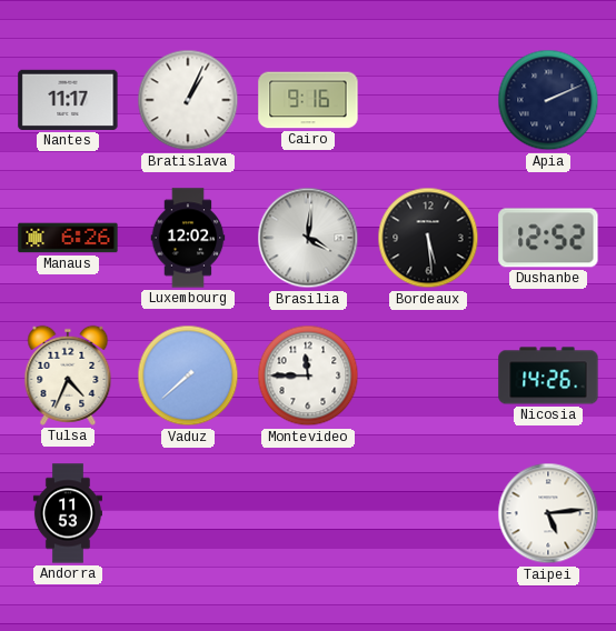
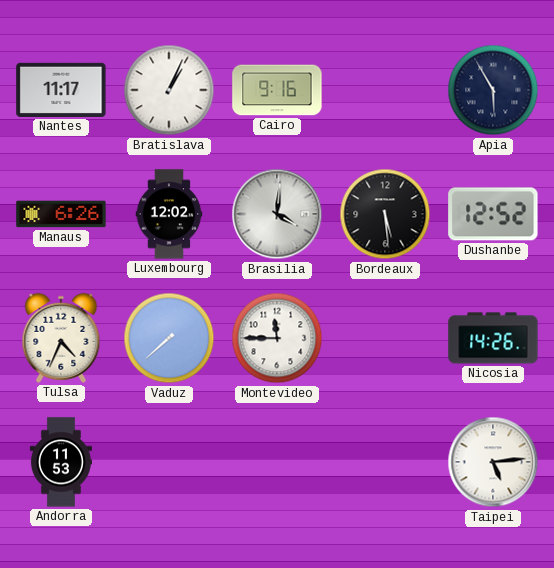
Apia: 2:11 -> 5:55
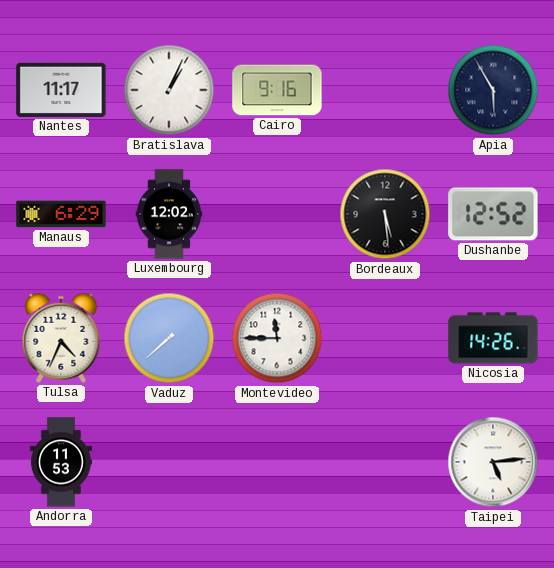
Manaus: 6:26 -> 6:29
Brasilia: 4:01 -> none
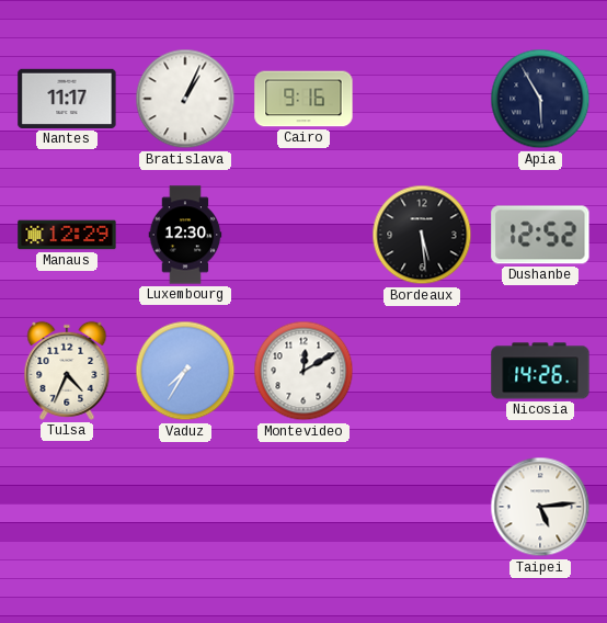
Manaus: 6:29 -> 12:29
Luxembourg: 12:02 -> 12:30
Vaduz: 7:38 -> 7:35
Montevideo: 11:45 -> 12:10
Andorra: 11:53 -> none
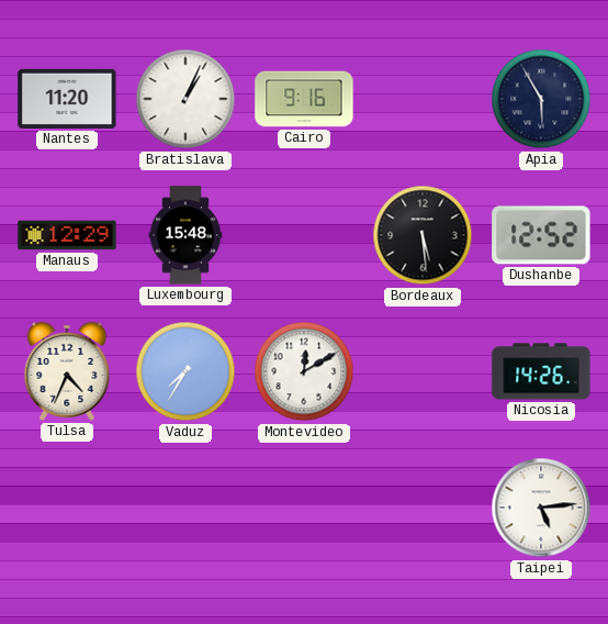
Nantes: 11:17 -> 11:20
Luxembourg: 12:30 -> 15:48
